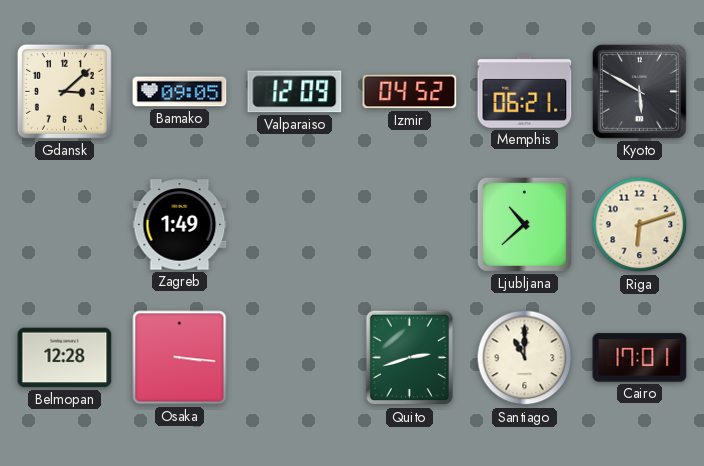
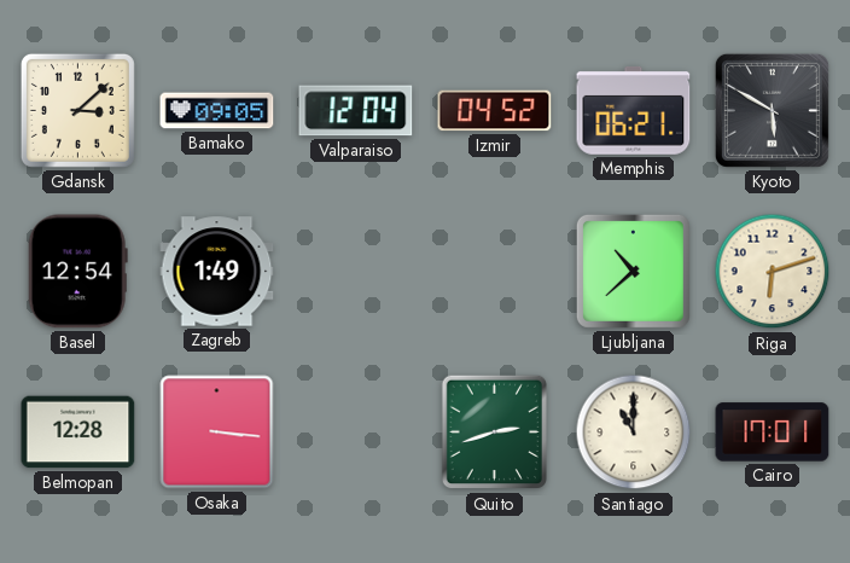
Valparaiso: 12:09 -> 12:04
Basel: none -> 12:54
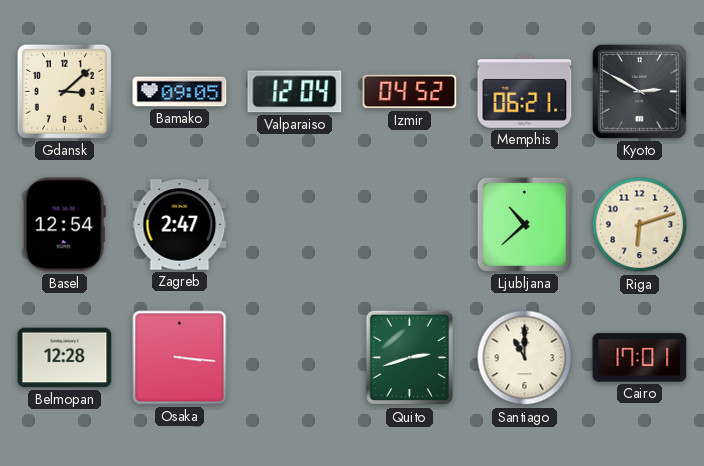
Kyoto: 5:50 -> 2:50
Zagreb: 1:49 -> 2:47
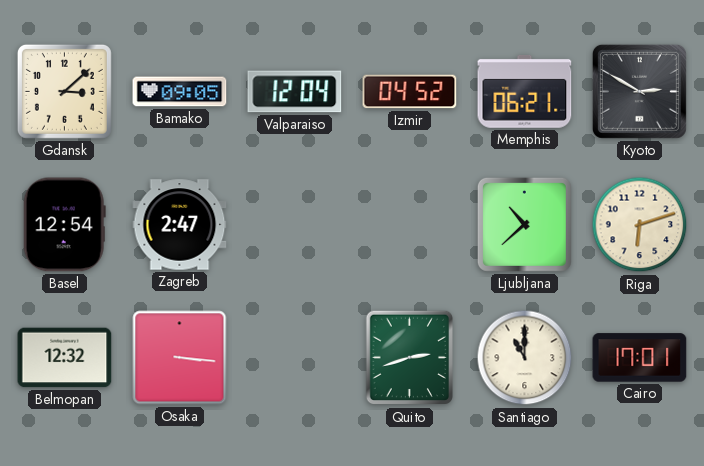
Belmopan: 12:28 -> 12:32
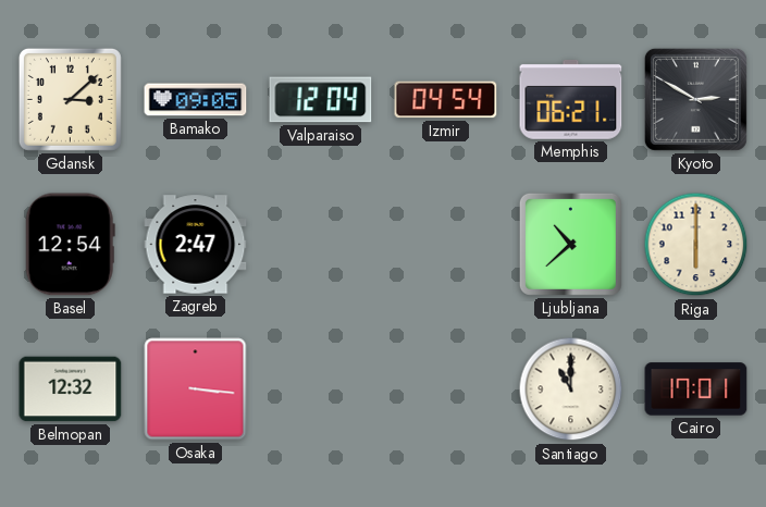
Izmir: 04:52 -> 04:54
Riga: 6:12 -> 6:00
Quito: 2:42 -> none
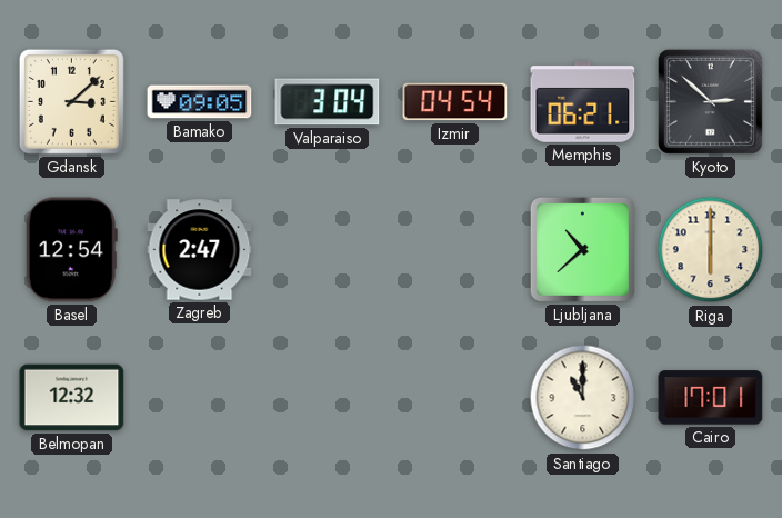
Valparaiso: 12:04 -> 3:04
Kyoto: 2:50 -> 2:52
Osaka: 3:16 -> none
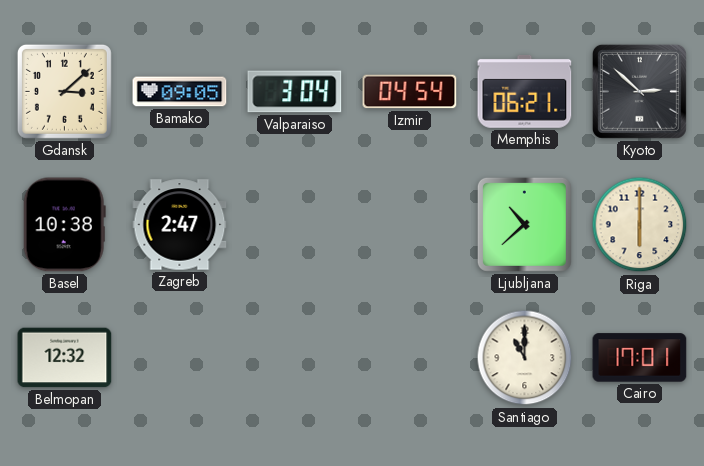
Basel: 12:54 -> 10:38
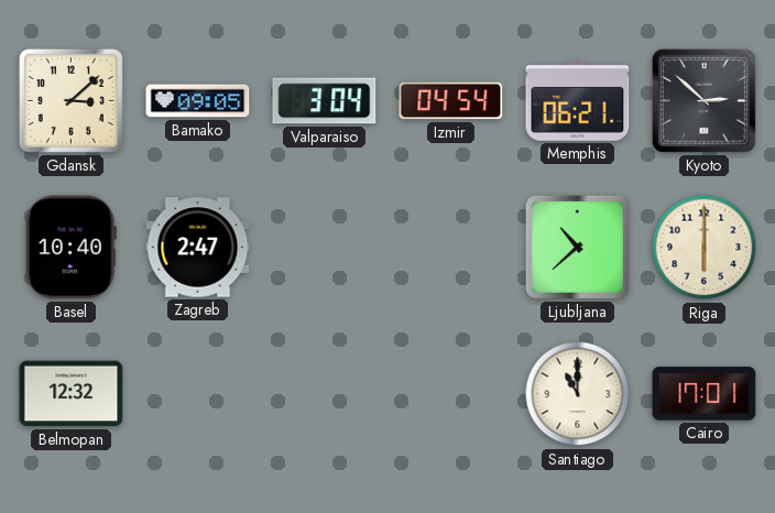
Basel: 10:38 -> 10:40
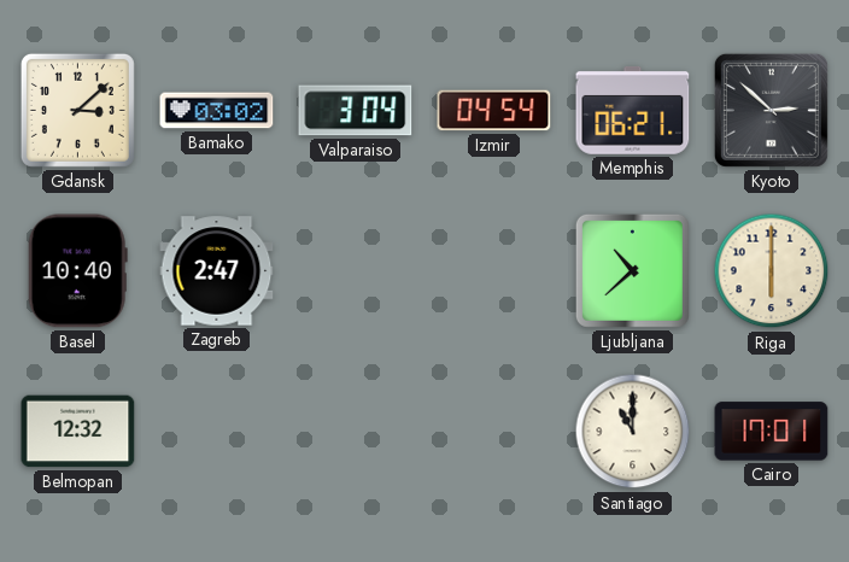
Bamako: 09:05 -> 03:02
